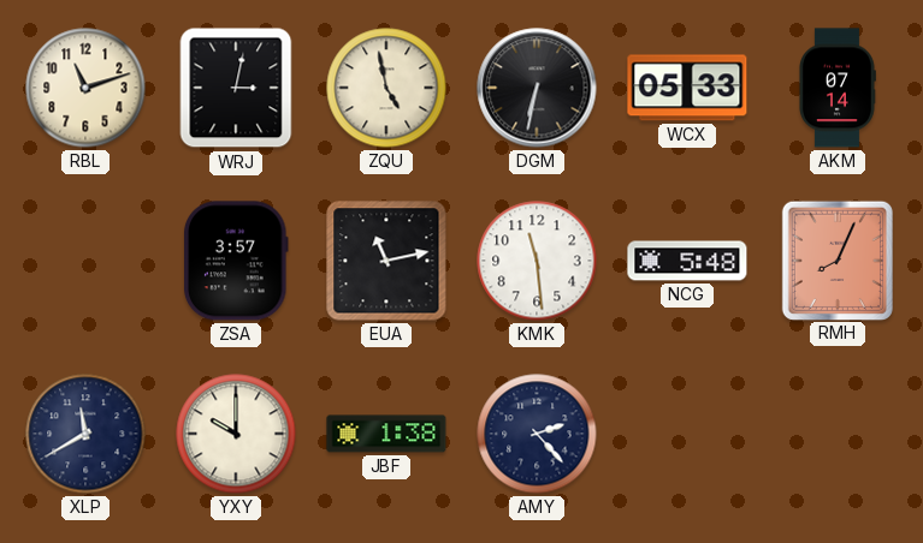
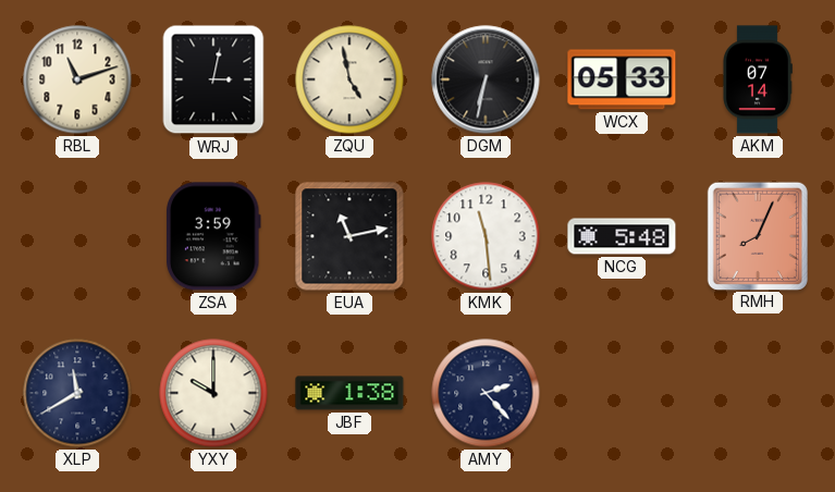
ZSA: 3:57 -> 3:59
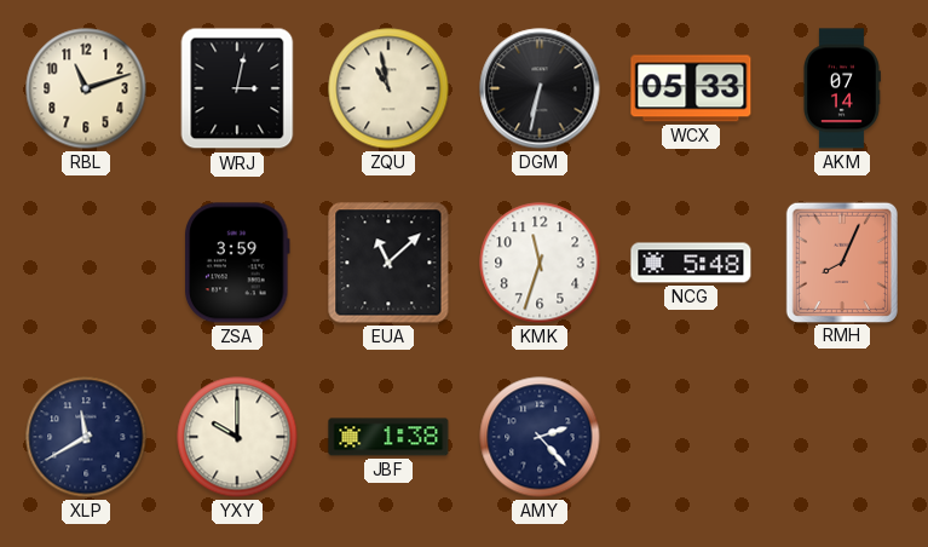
ZQU: 4:58 -> 10:58
EUA: 11:13 -> 11:08
KMK: 11:29 -> 11:33
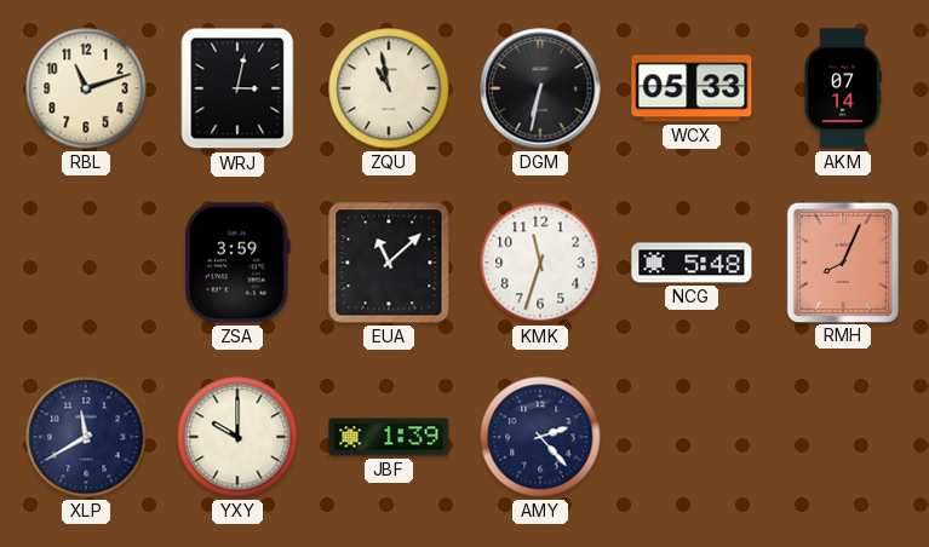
JBF: 1:38 -> 1:39
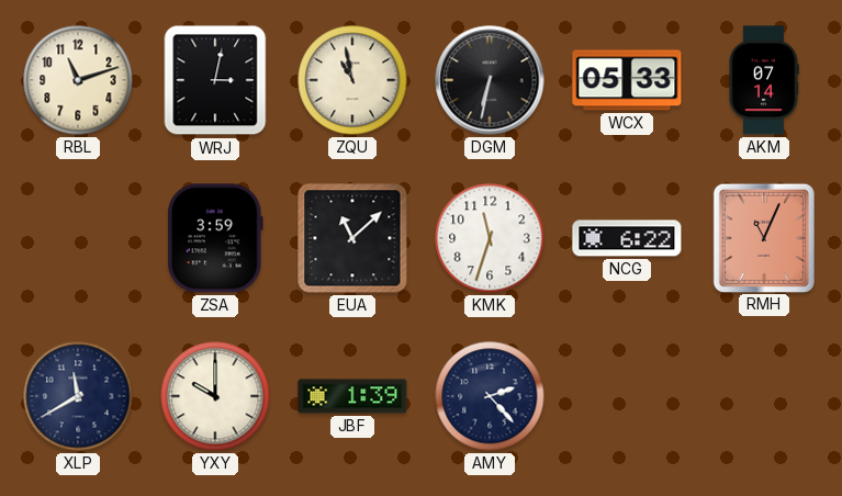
NCG: 5:48 -> 6:22
RMH: 8:04 -> 11:04
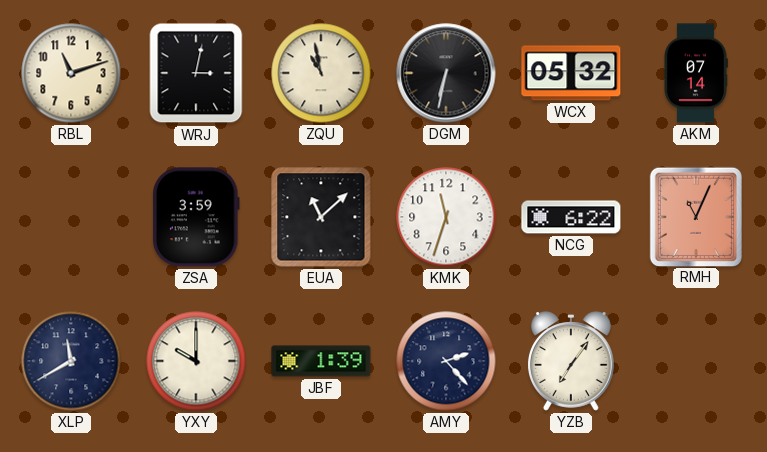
WCX: 05:33 -> 05:32
YZB: none -> 7:06
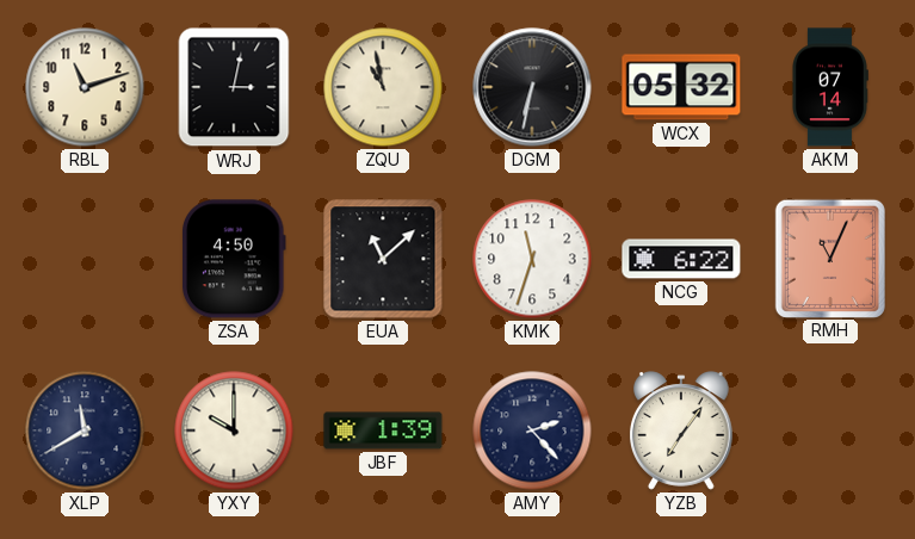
ZSA: 3:59 -> 4:50
